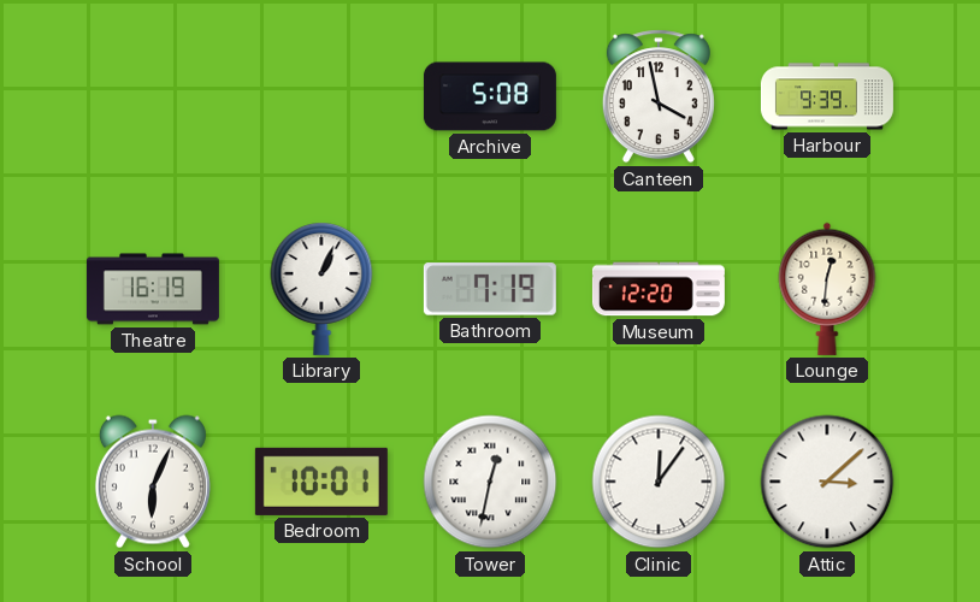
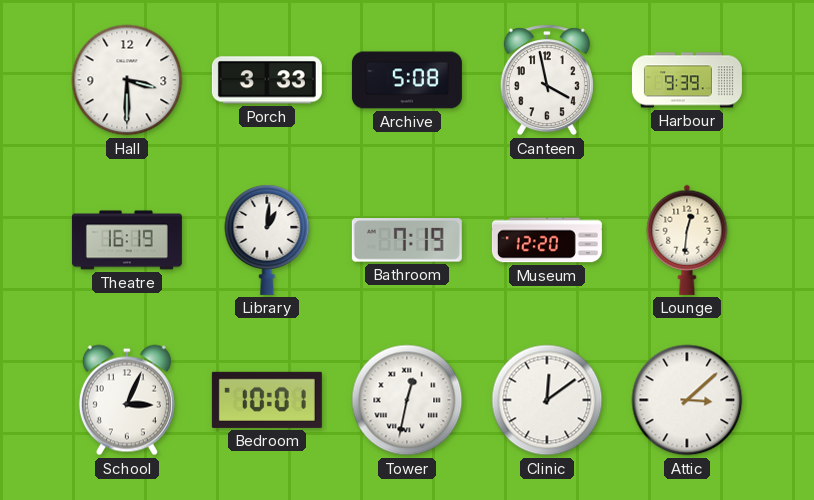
Hall: none -> 3:30
Porch: none -> 3:33
Library: 1:04 -> 1:01
School: 6:04 -> 3:04
Clinic: 12:06 -> 12:09
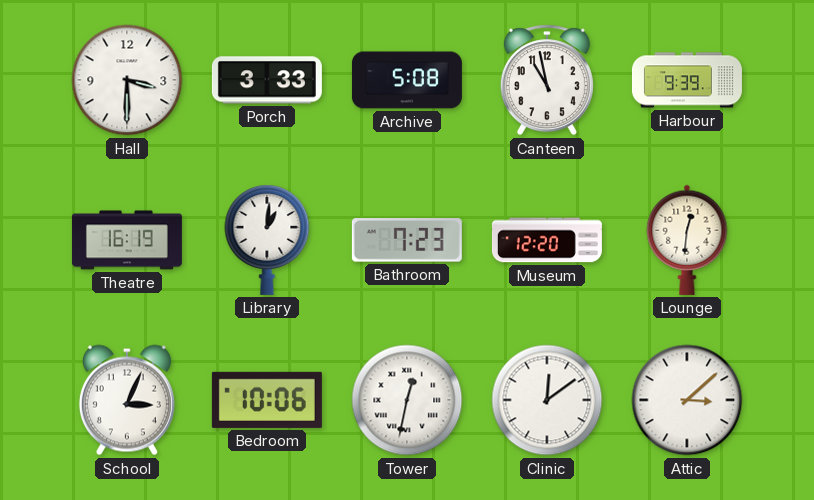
Canteen: 3:58 -> 10:58
Bathroom: 7:19 -> 7:23
Bedroom: 10:01 -> 10:06
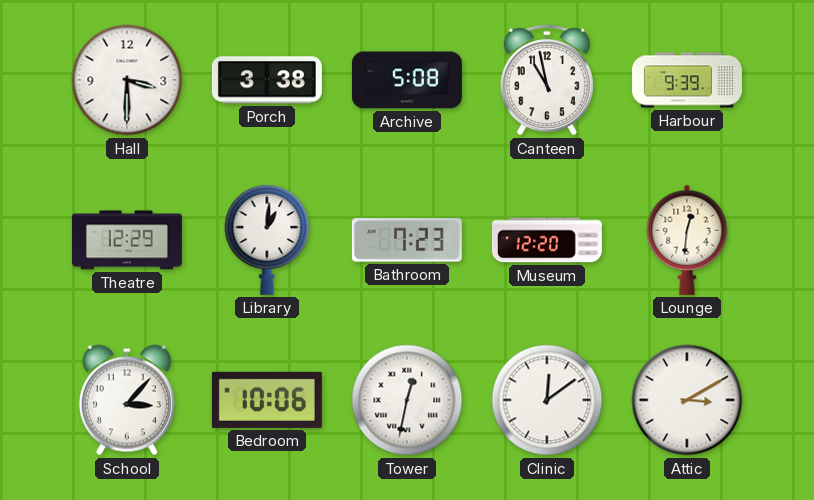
Porch: 3:33 -> 3:38
Theatre: 16:19 -> 12:29
School: 3:04 -> 3:07
Attic: 3:08 -> 3:10
